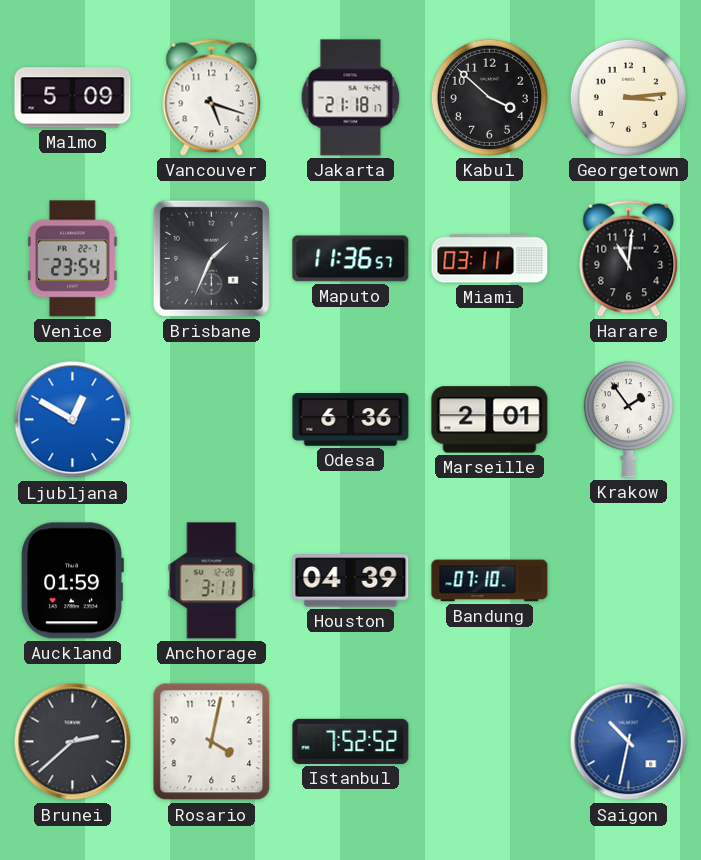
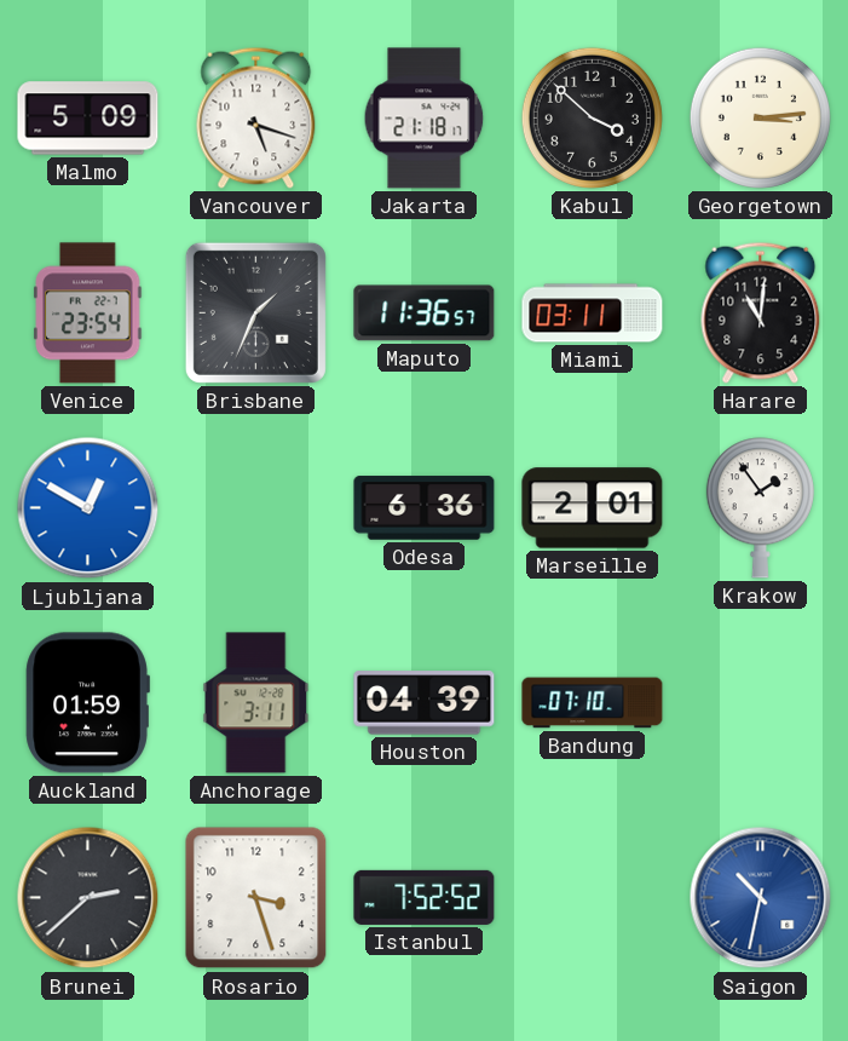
Rosario: 4:02 -> 3:27
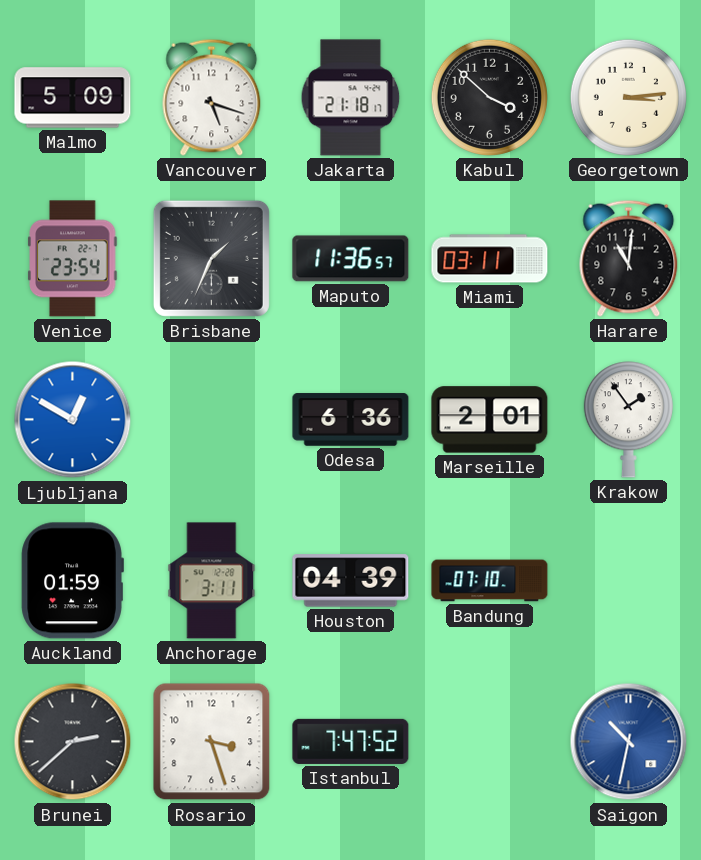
Istanbul: 7:52 -> 7:47
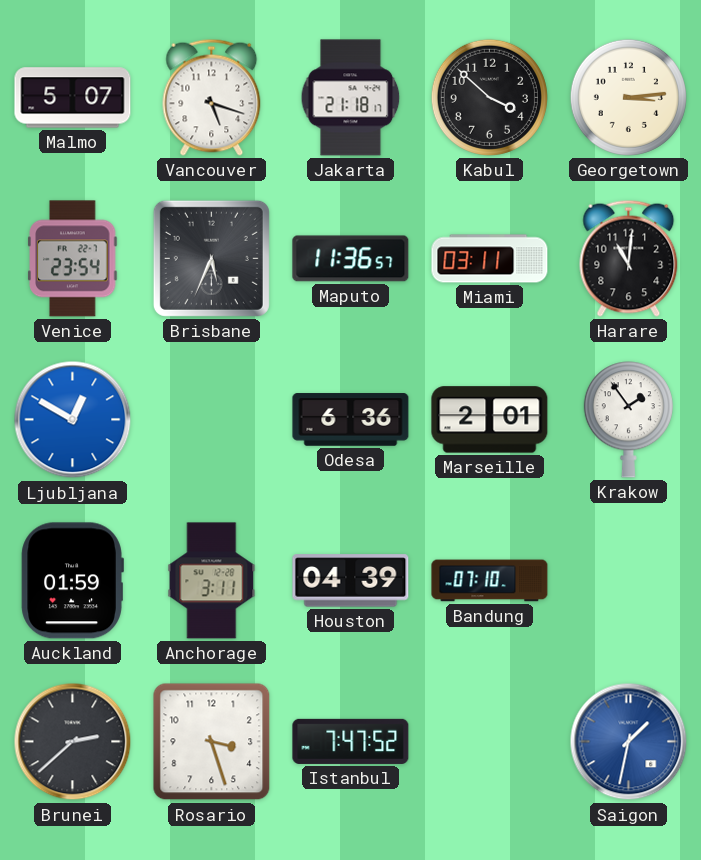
Malmo: 5:09 -> 5:07
Brisbane: 1:34 -> 5:34
Saigon: 10:32 -> 1:32
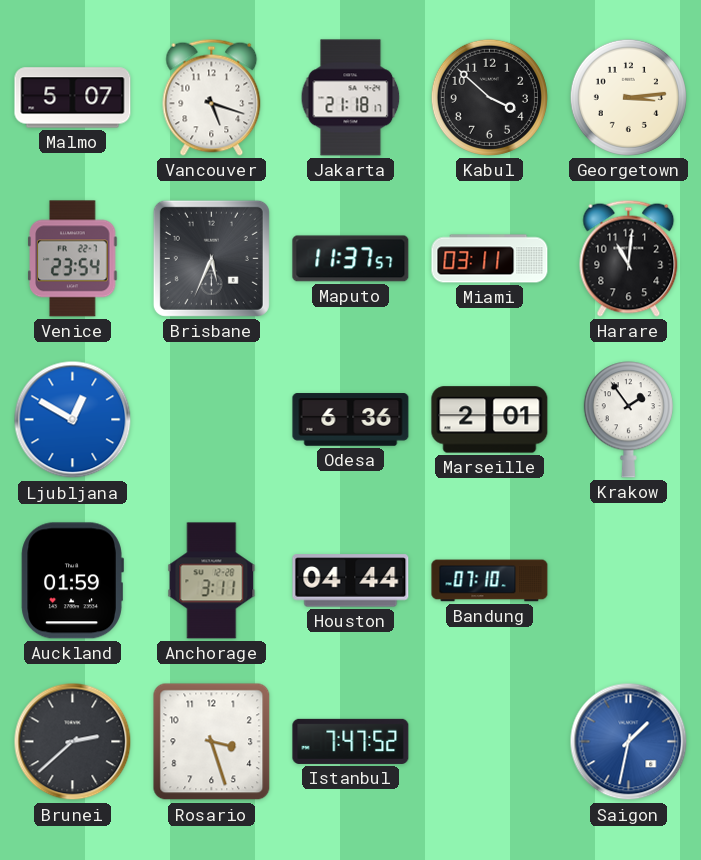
Maputo: 11:36 -> 11:37
Houston: 04:39 -> 04:44
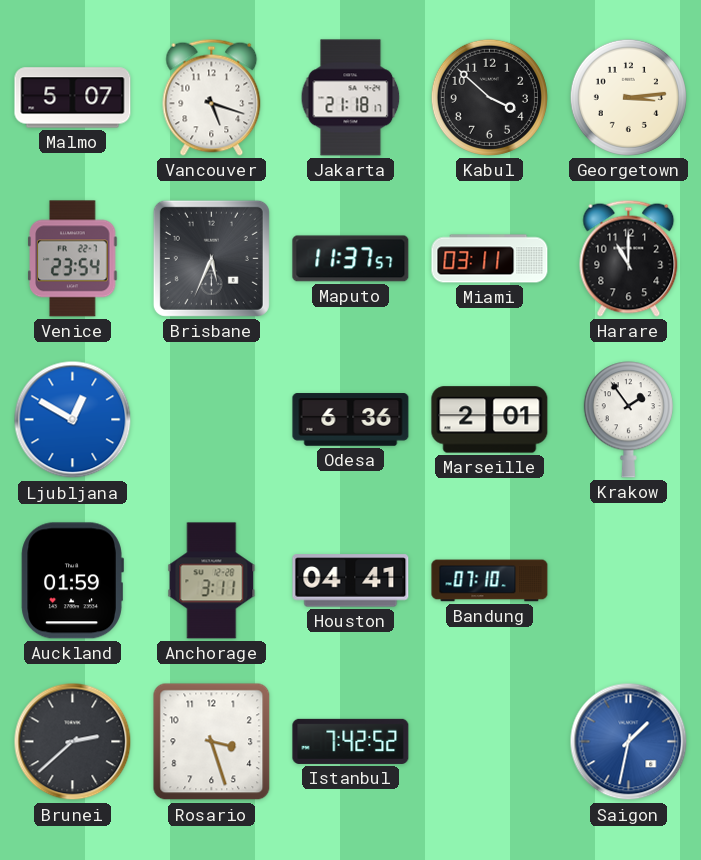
Harare: 11:01 -> 11:00
Houston: 04:44 -> 04:41
Istanbul: 7:47 -> 7:42
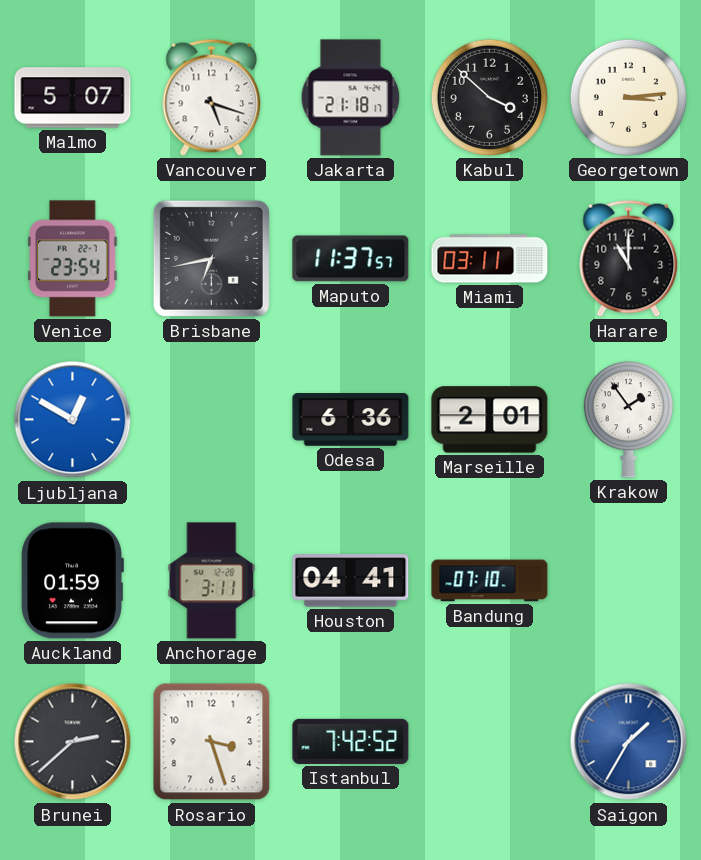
Brisbane: 5:34 -> 6:43
Saigon: 1:32 -> 1:35
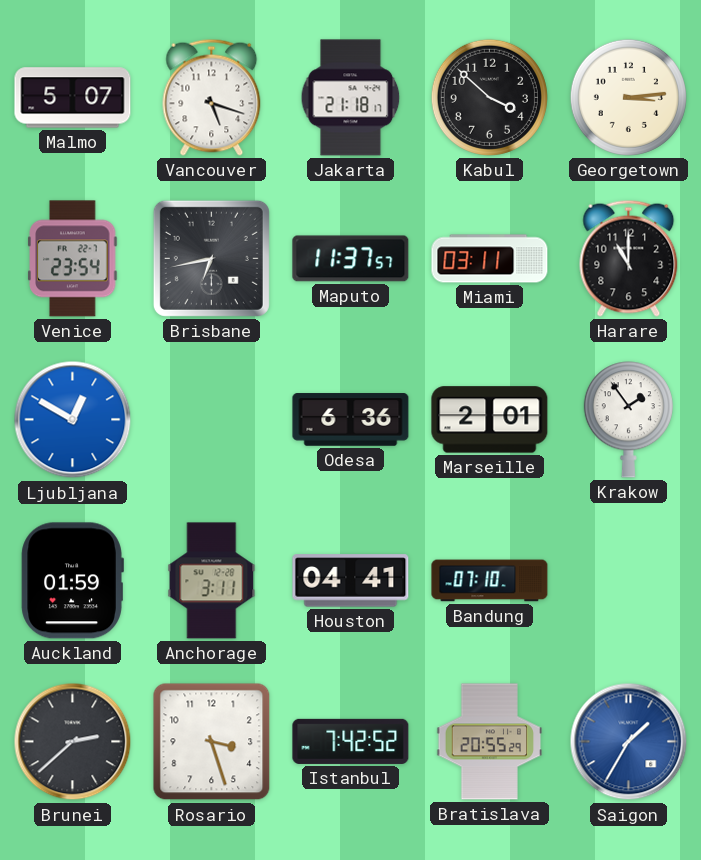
Bratislava: none -> 20:55
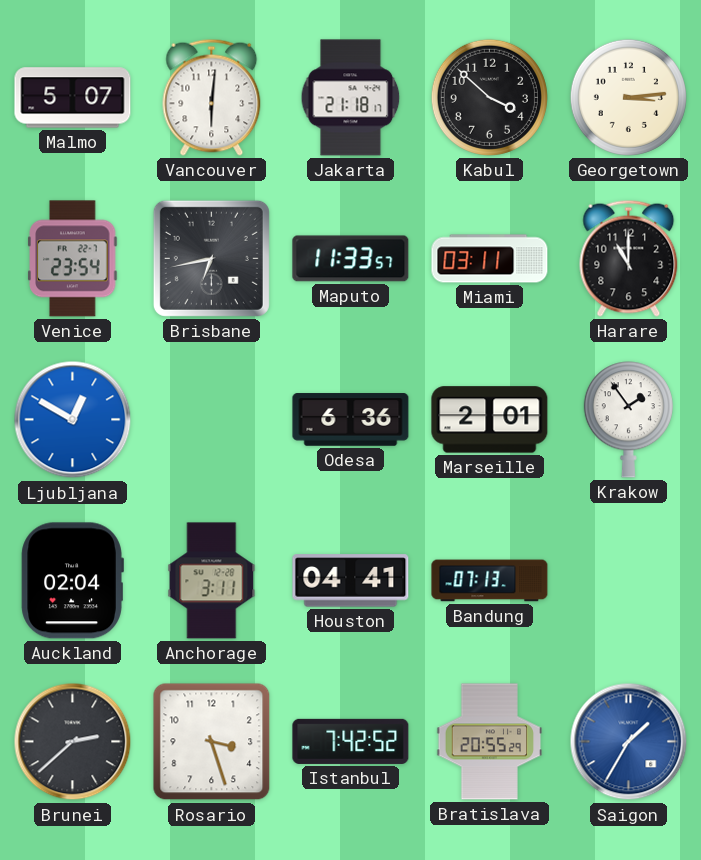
Vancouver: 5:18 -> 6:01
Maputo: 11:37 -> 11:33
Auckland: 01:59 -> 02:04
Bandung: 07:10 -> 07:13
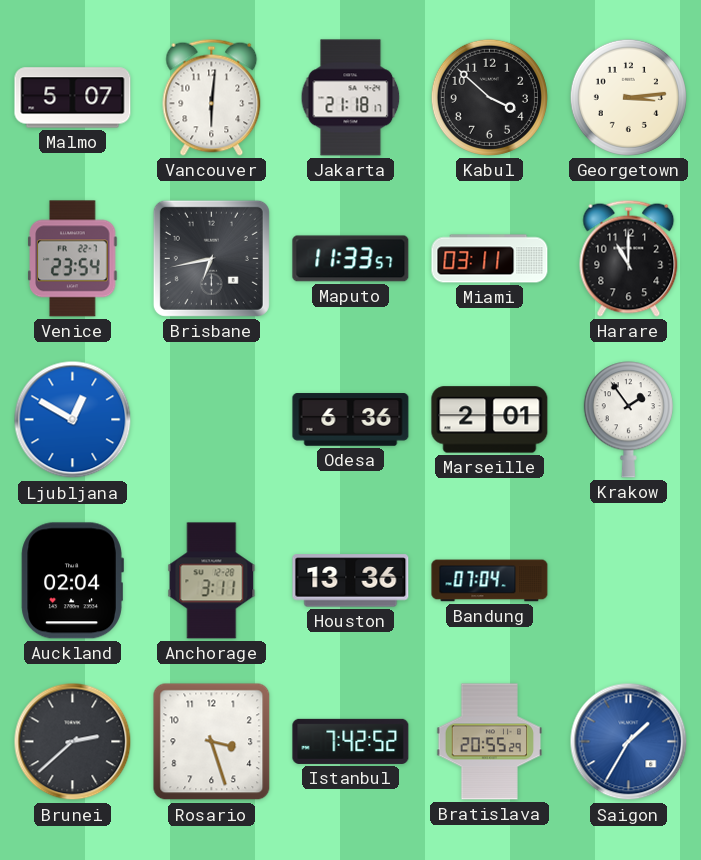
Houston: 04:41 -> 13:36
Bandung: 07:13 -> 07:04
